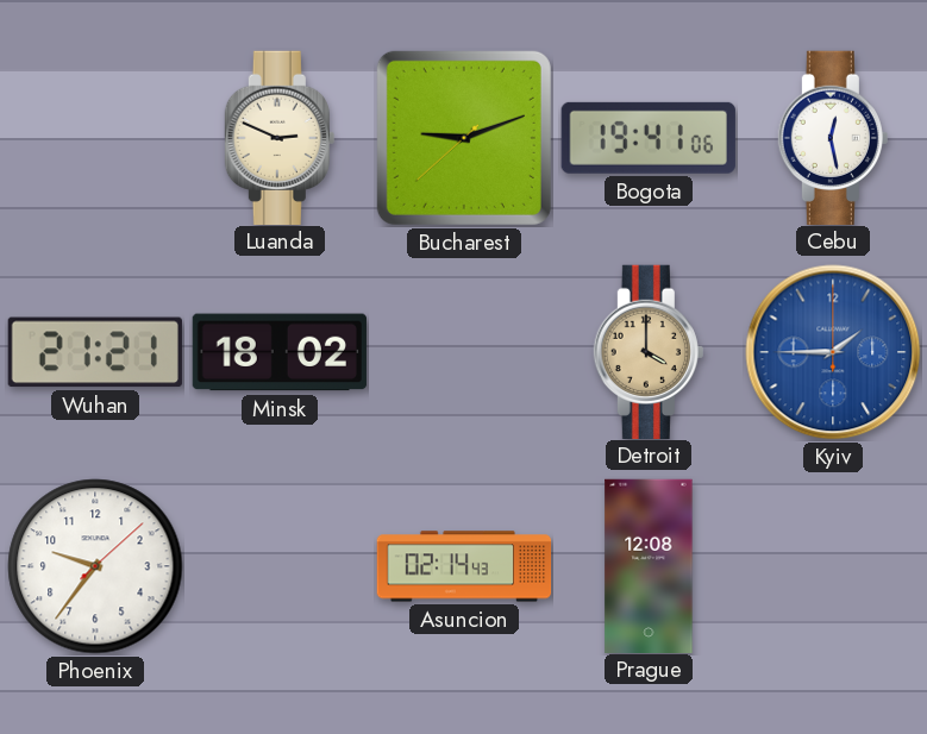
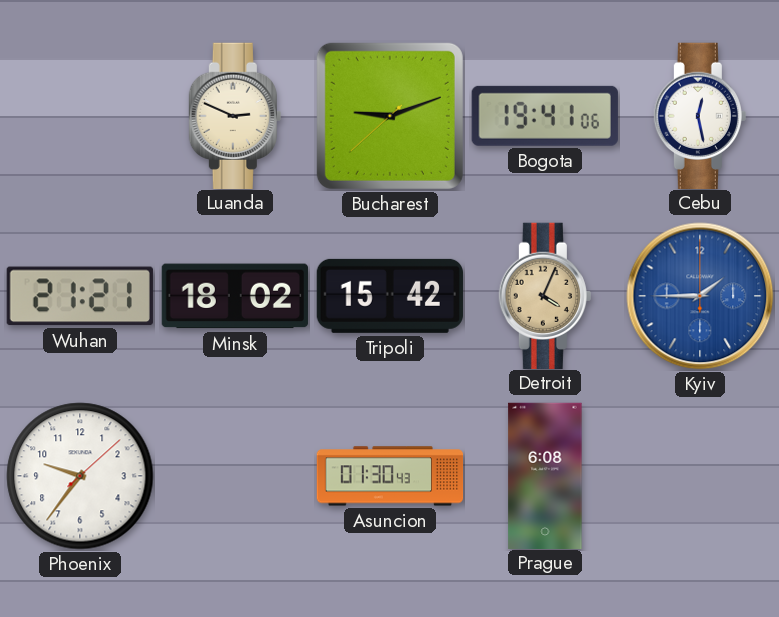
Tripoli: none -> 15:42
Detroit: 4:00 -> 4:04
Asuncion: 02:14 -> 01:30
Prague: 12:08 -> 6:08
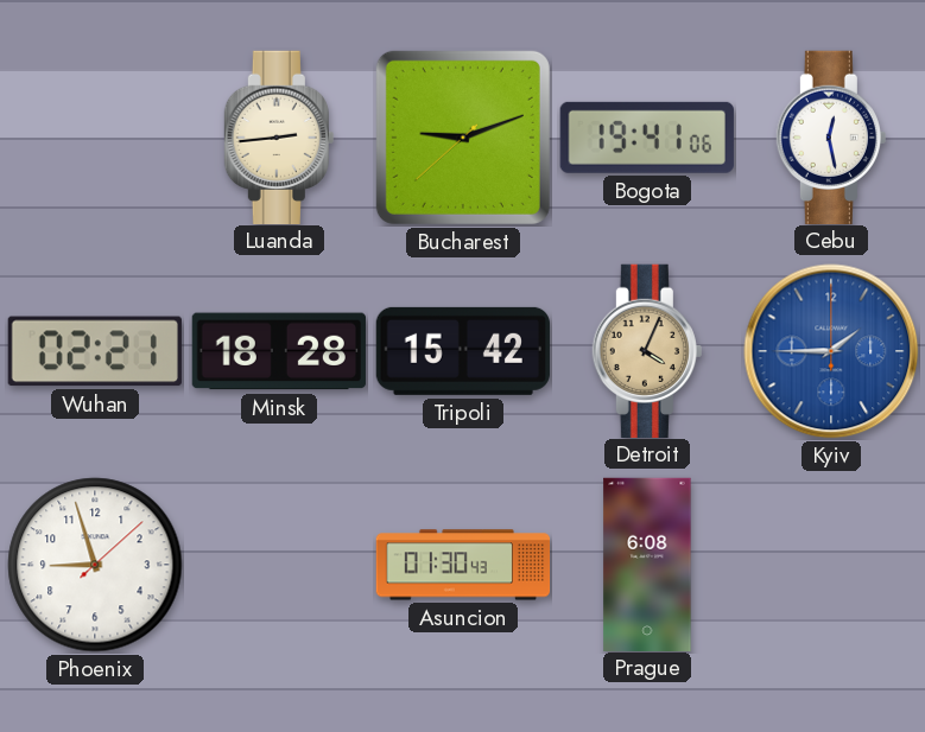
Luanda: 2:49 -> 2:44
Wuhan: 21:21 -> 02:21
Minsk: 18:02 -> 18:28
Phoenix: 9:36 -> 8:57
